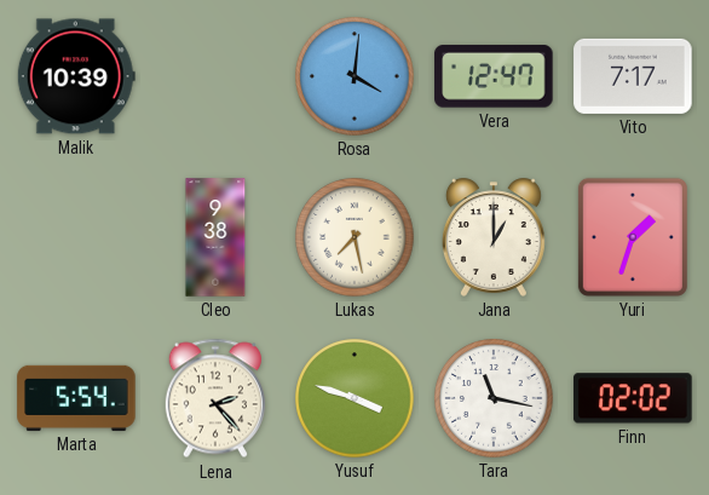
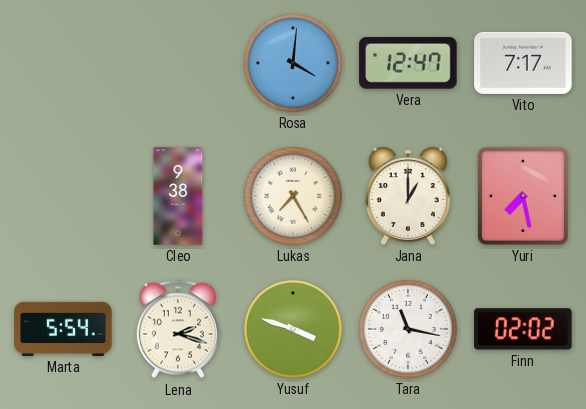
Malik: 10:39 -> none
Lukas: 7:28 -> 7:25
Yuri: 1:33 -> 7:28
Lena: 2:23 -> 2:18
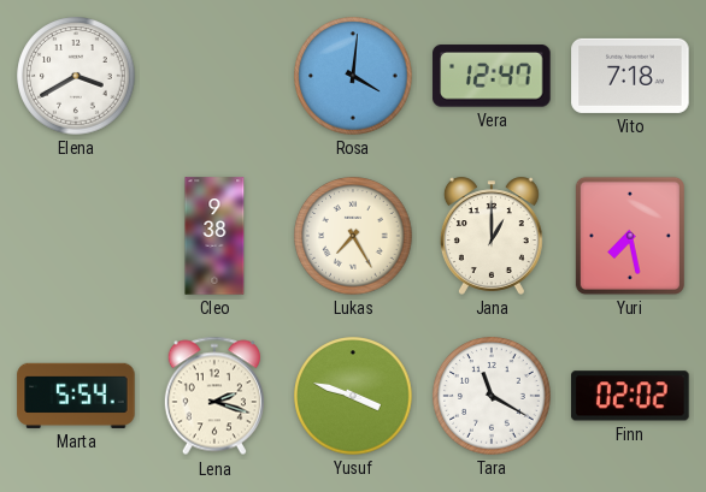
Elena: none -> 3:40
Vito: 7:17 -> 7:18
Tara: 11:17 -> 11:20
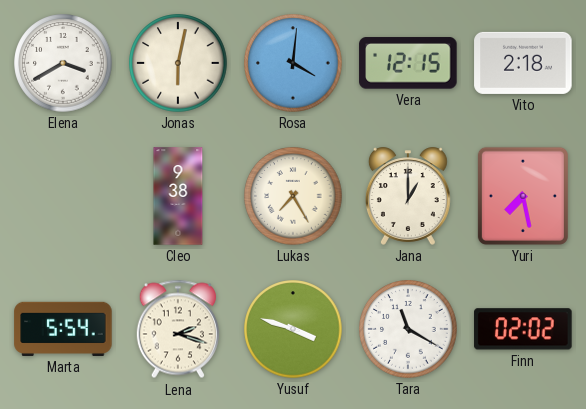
Jonas: none -> 6:02
Vera: 12:47 -> 12:15
Vito: 7:18 -> 2:18
